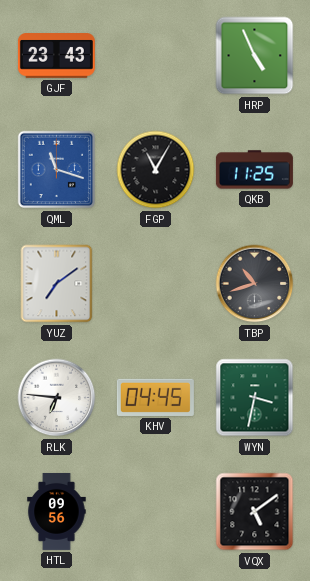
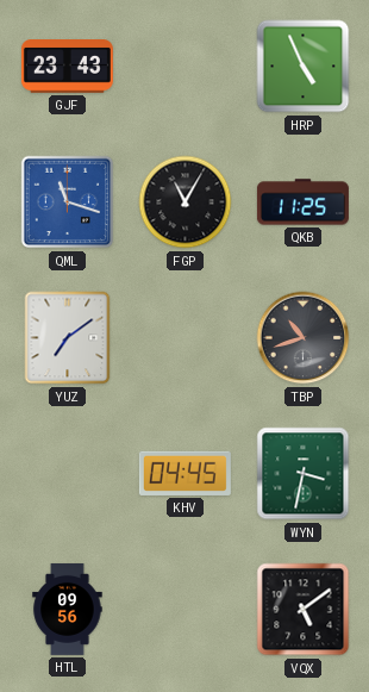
RLK: 6:46 -> none
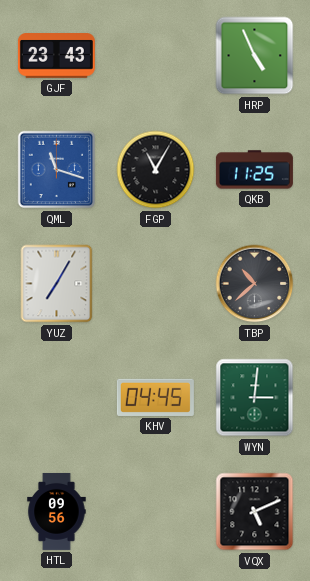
YUZ: 7:09 -> 7:05
TBP: 10:42 -> 10:38
WYN: 3:32 -> 3:01
VQX: 5:09 -> 5:11
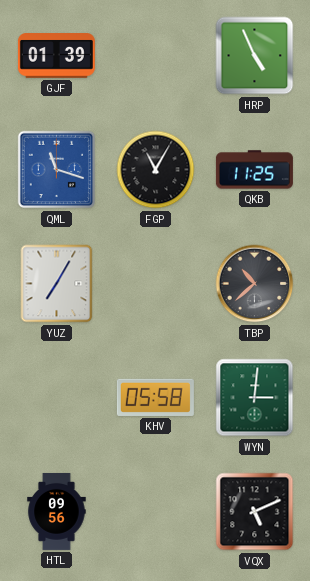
GJF: 23:43 -> 01:39
KHV: 04:45 -> 05:58
